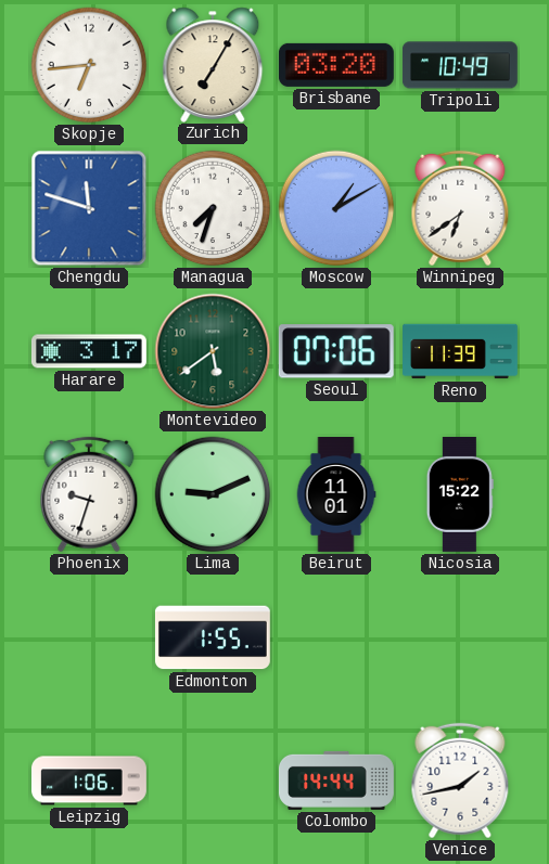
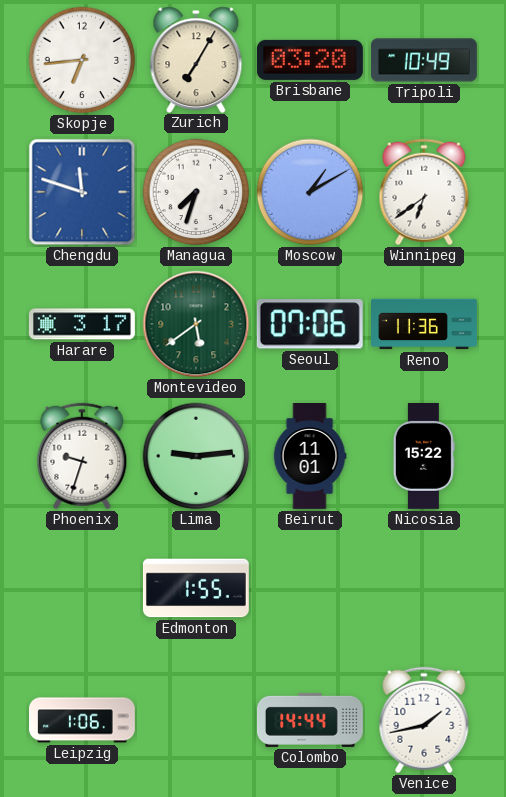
Reno: 11:39 -> 11:36
Lima: 9:11 -> 9:14
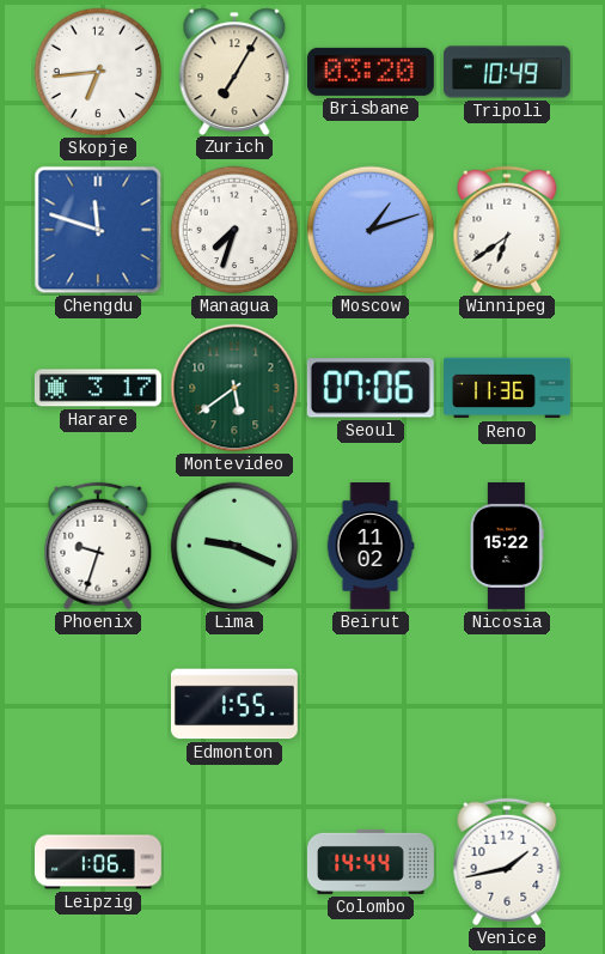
Moscow: 1:10 -> 1:12
Lima: 9:14 -> 9:19
Beirut: 11:01 -> 11:02
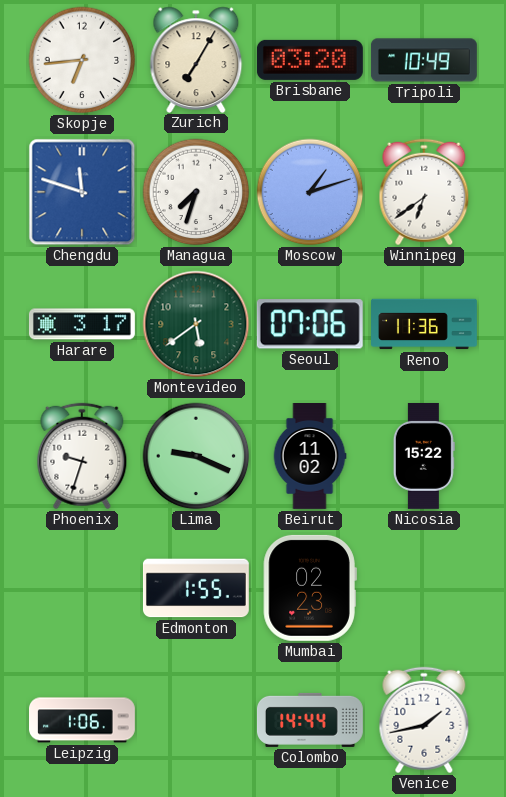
Mumbai: none -> 02:23
